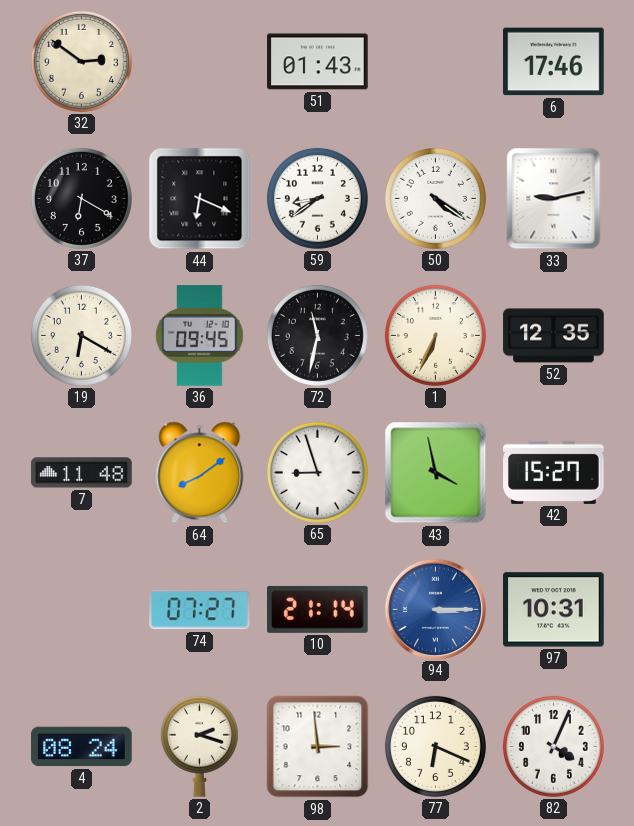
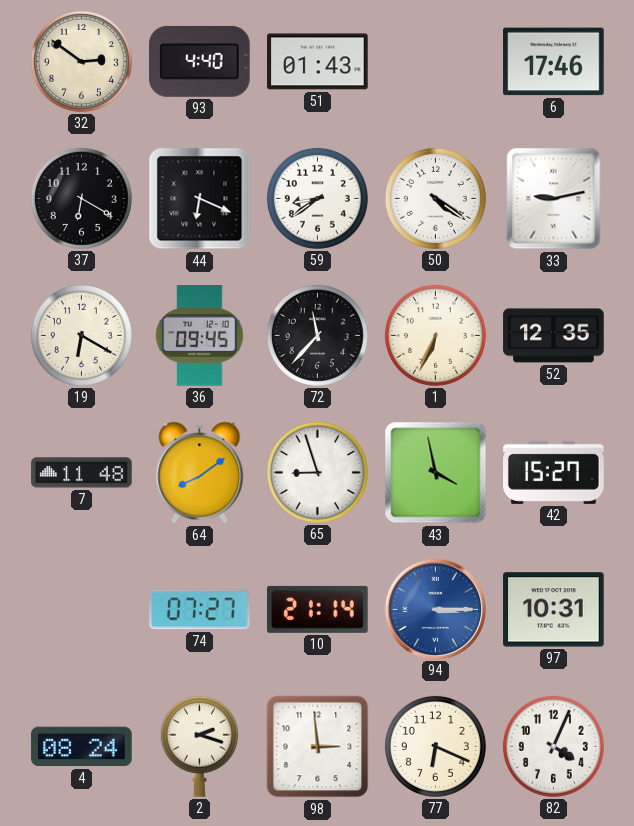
93: none -> 4:40
72: 11:32 -> 11:37
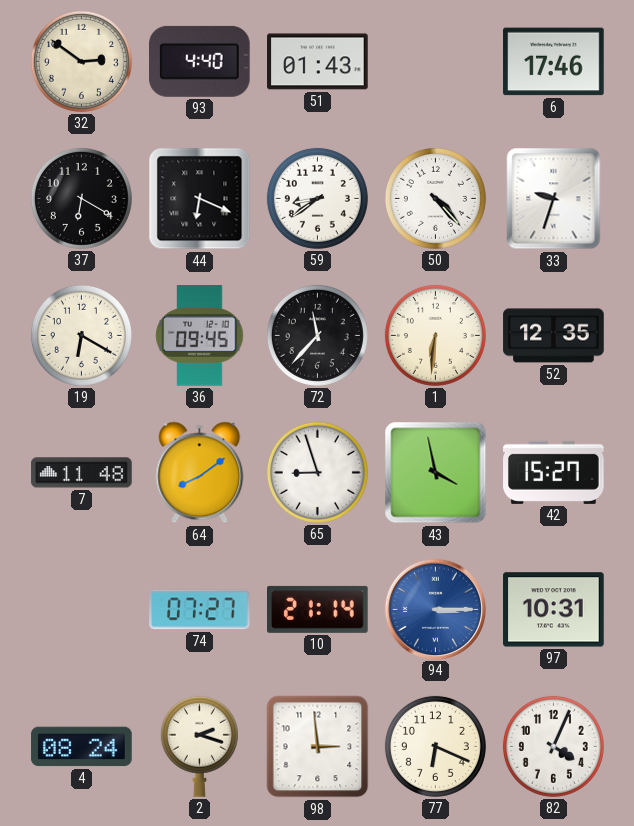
50: 4:21 -> 4:23
33: 9:13 -> 9:33
1: 6:34 -> 6:31
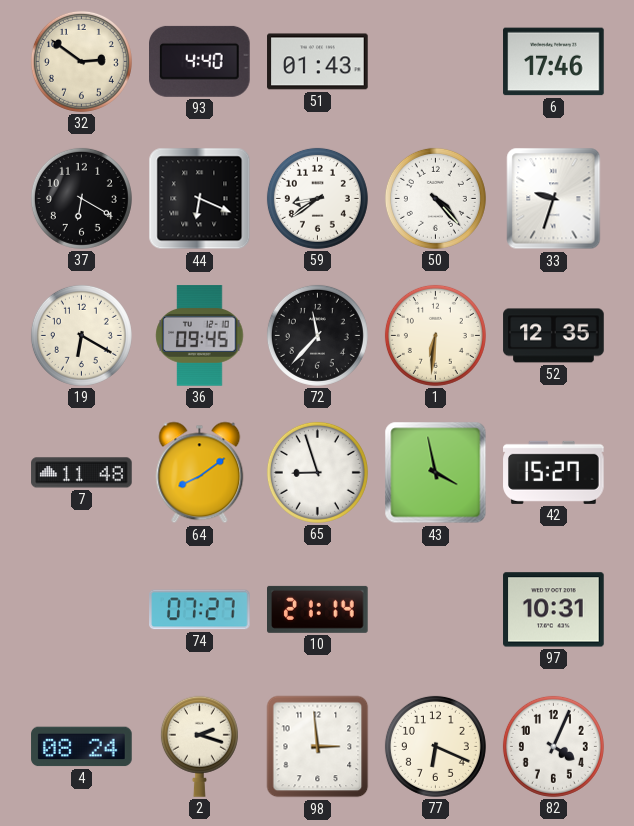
94: 3:15 -> none
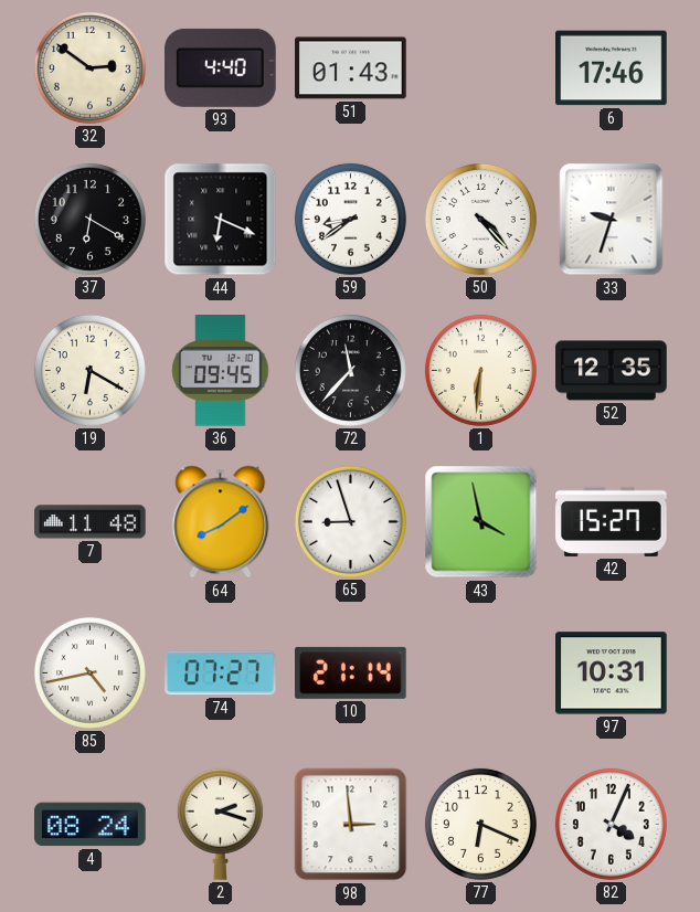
85: none -> 4:43
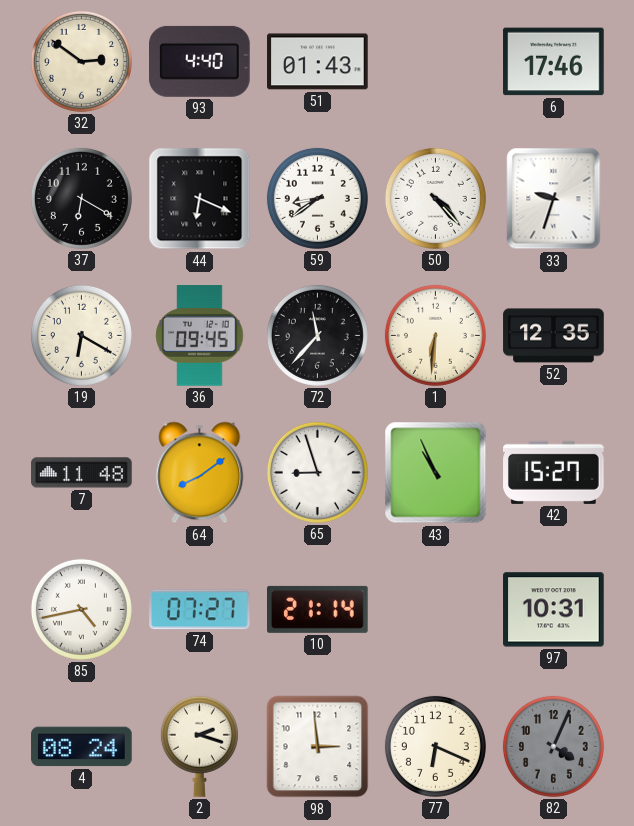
43: 3:58 -> 10:56
82 dial: white -> grey
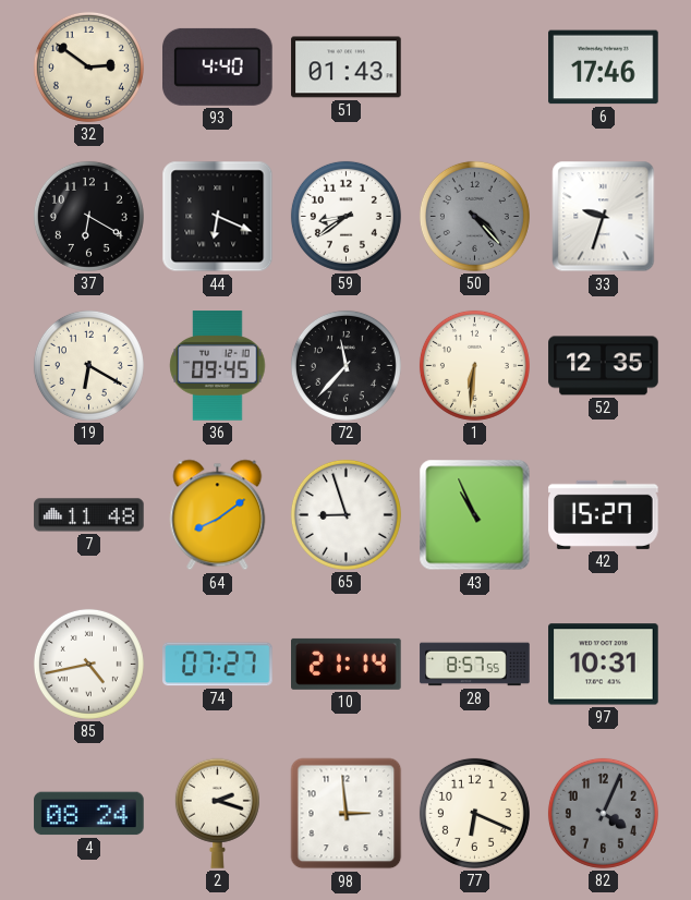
50 dial: white -> grey
28: none -> 8:57
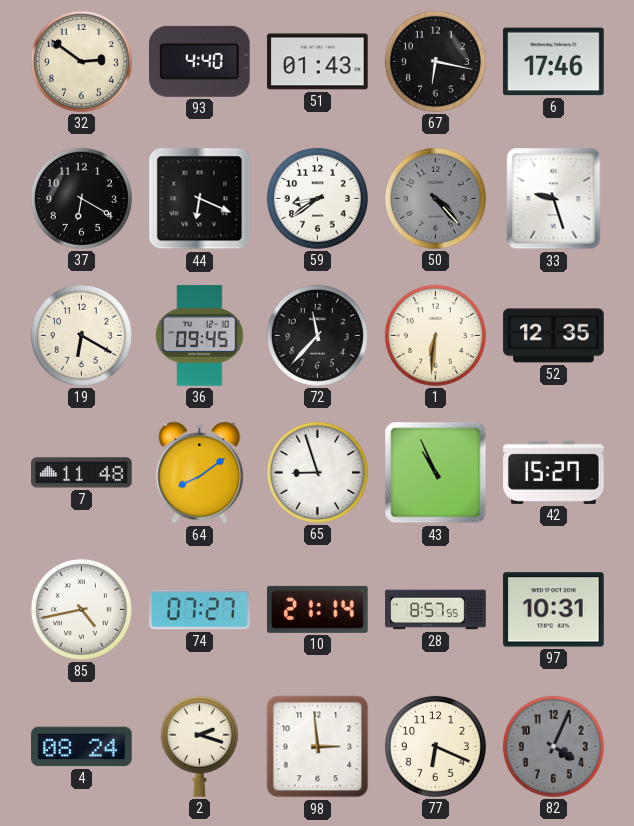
67: none -> 6:17
33: 9:33 -> 9:27
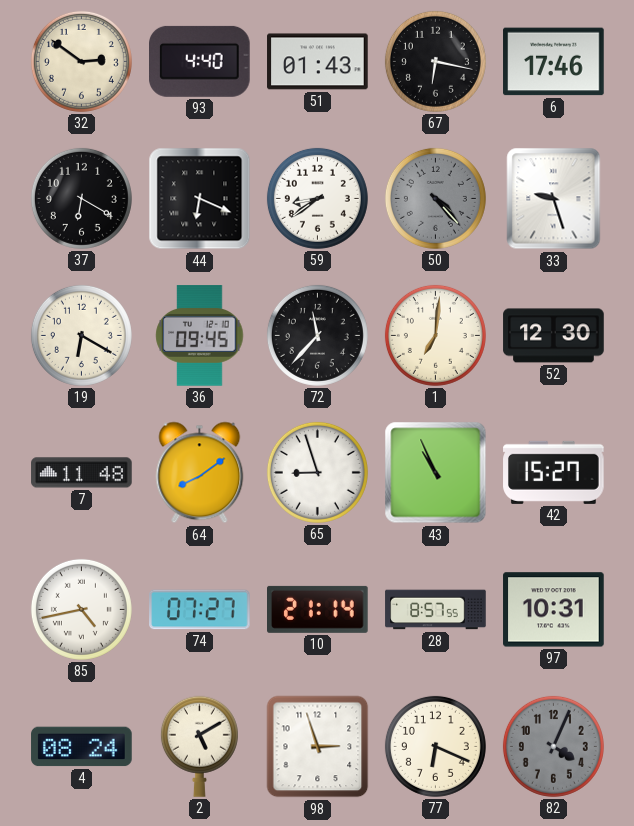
1: 6:31 -> 7:01
52: 12:35 -> 12:30
2: 2:18 -> 5:10
98: 2:59 -> 2:57
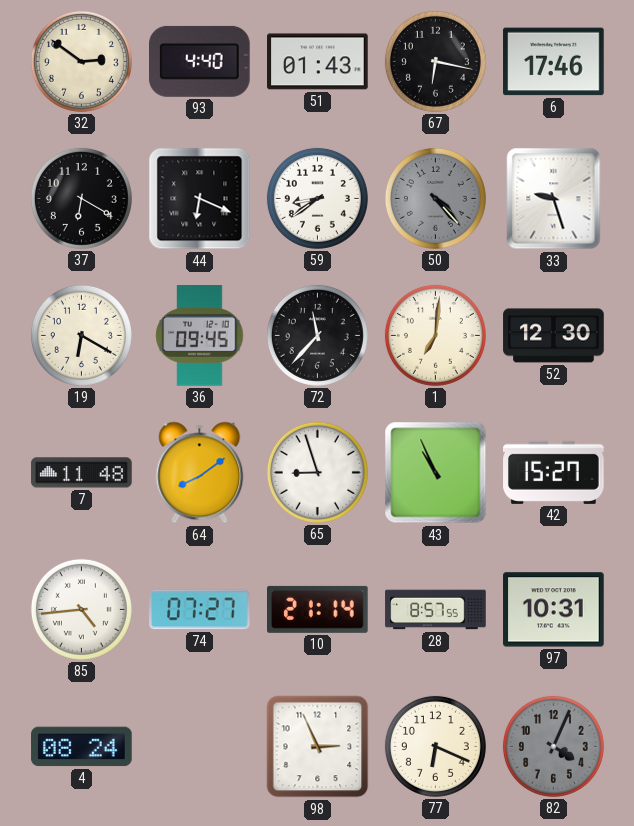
85: 4:43 -> 4:44
2: 5:10 -> none
98: 2:57 -> 2:56
